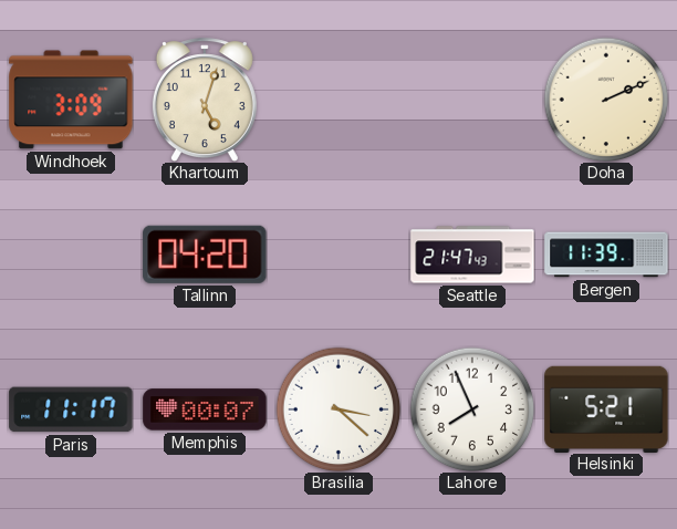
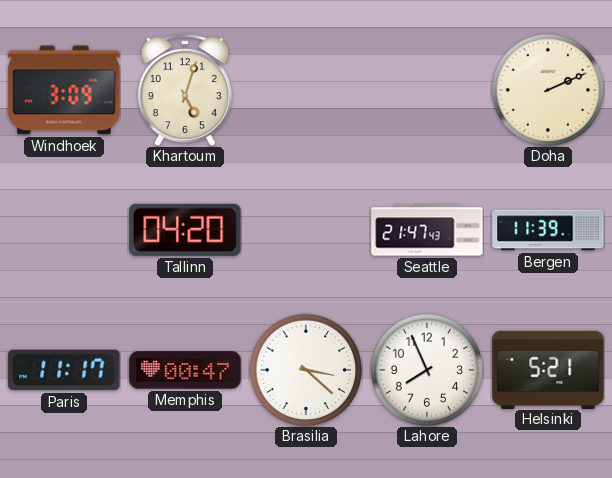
Memphis: 00:07 -> 00:47
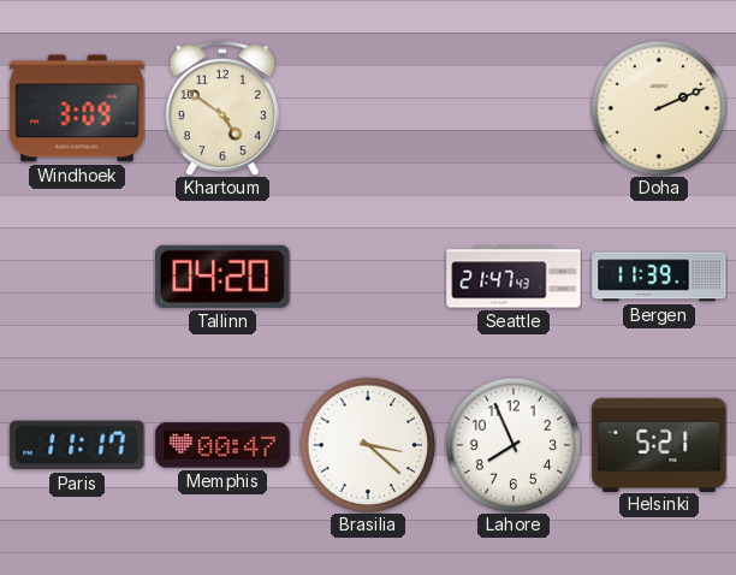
Khartoum: 5:03 -> 4:51
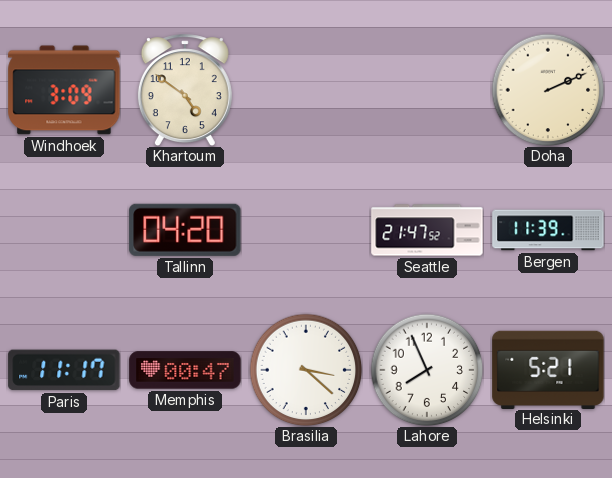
Seattle: 21:47:43 -> 21:47:52
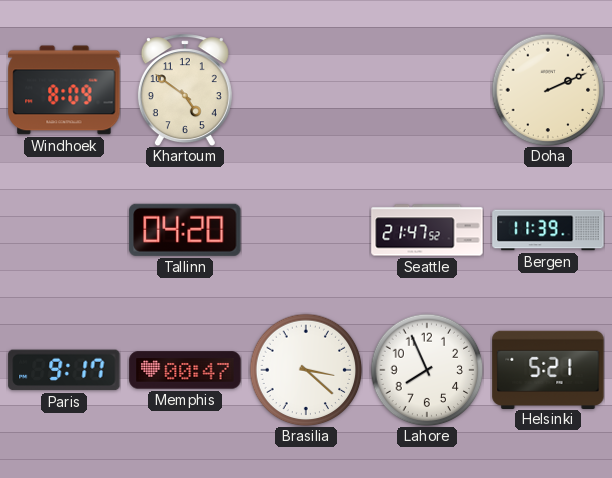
Windhoek: 3:09 -> 8:09
Paris: 11:17 -> 9:17
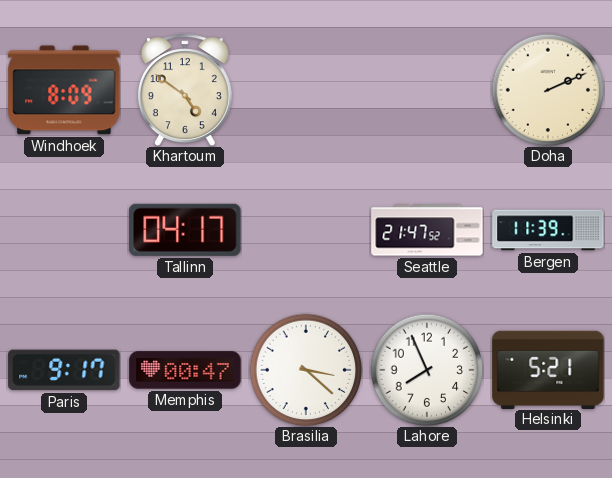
Tallinn: 04:20 -> 04:17
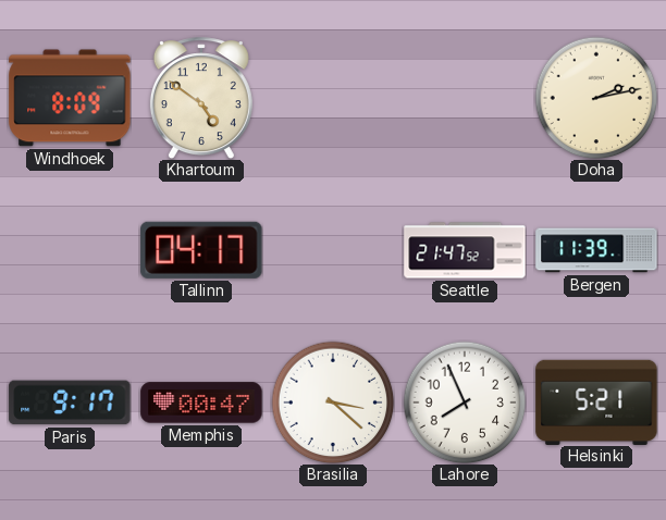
Doha: 2:11 -> 2:13
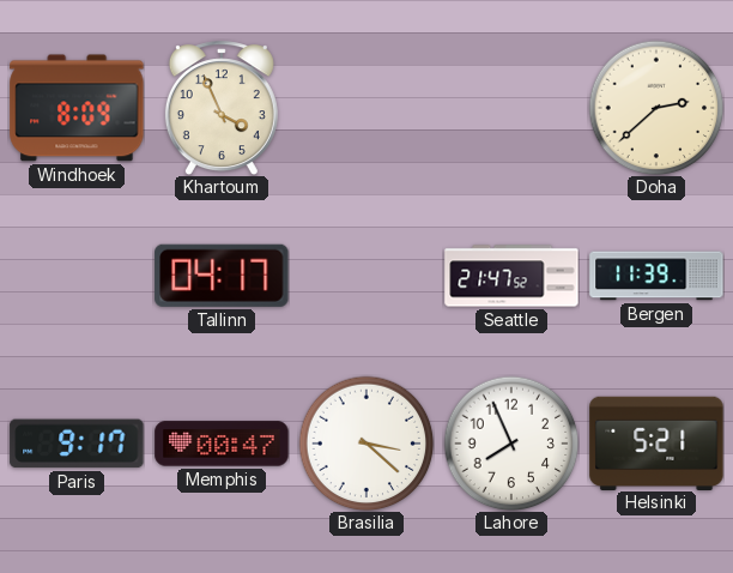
Khartoum: 4:51 -> 3:56
Doha: 2:13 -> 2:38
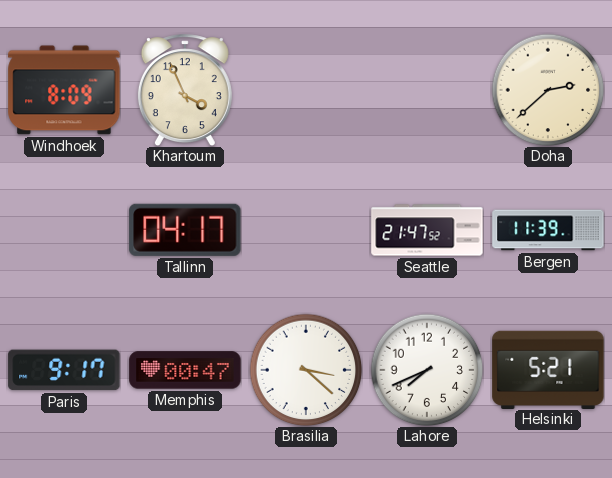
Lahore: 7:56 -> 7:41
